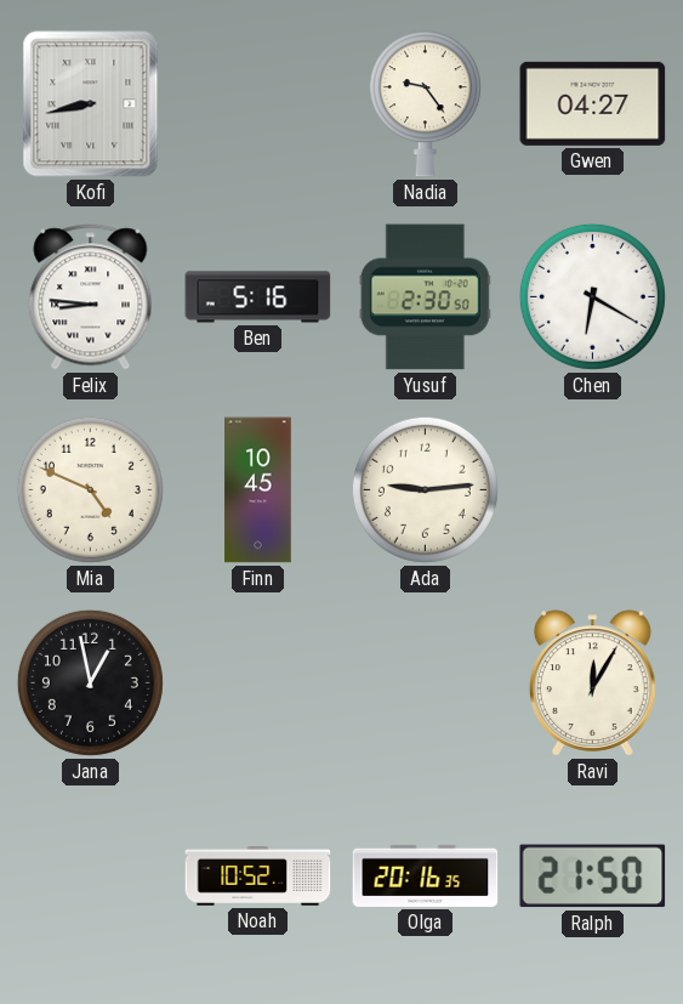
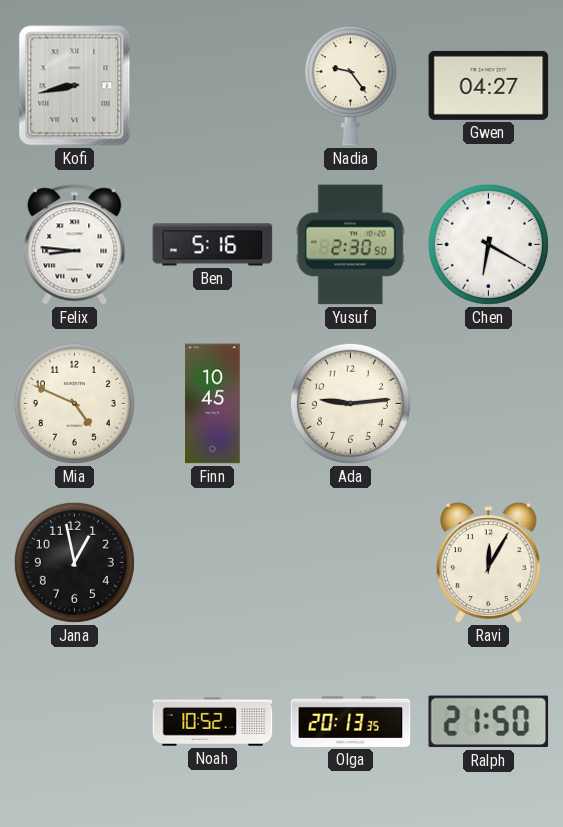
Olga: 20:16 -> 20:13
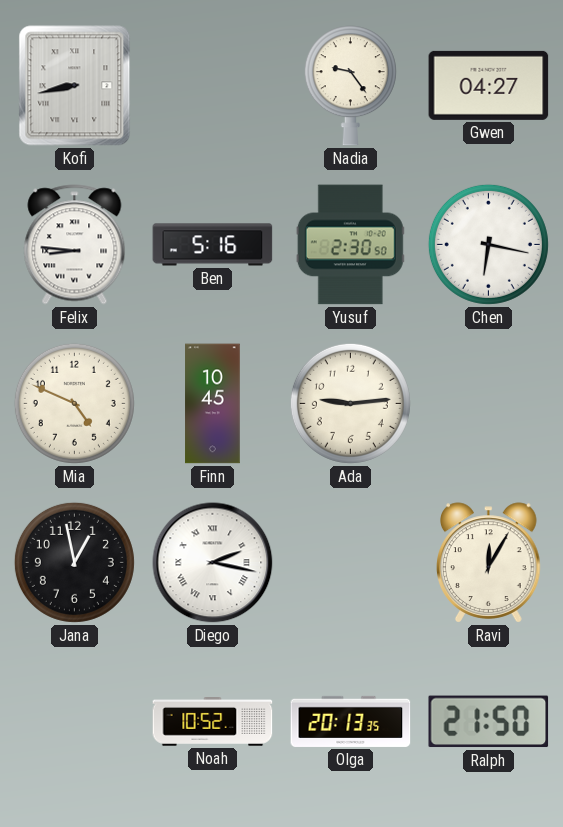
Chen: 6:20 -> 6:17
Diego: none -> 2:17
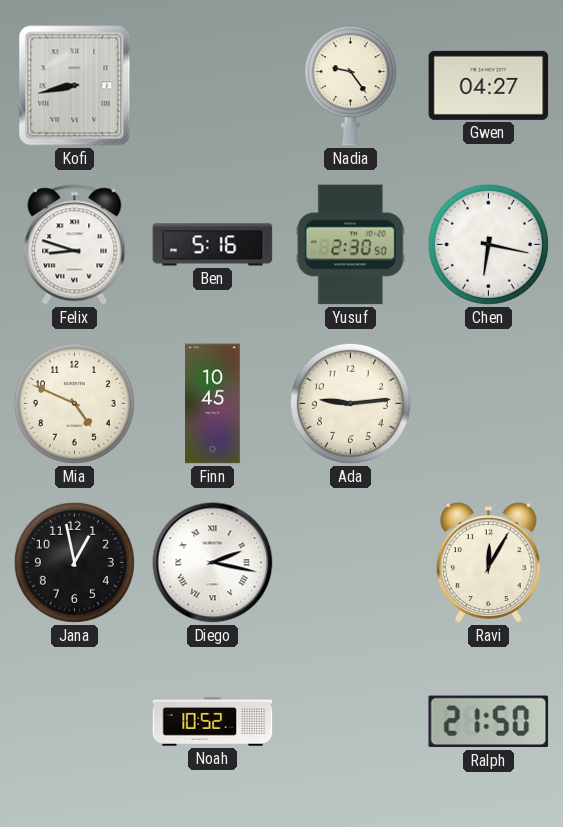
Felix: 8:46 -> 8:48
Olga: 20:13 -> none
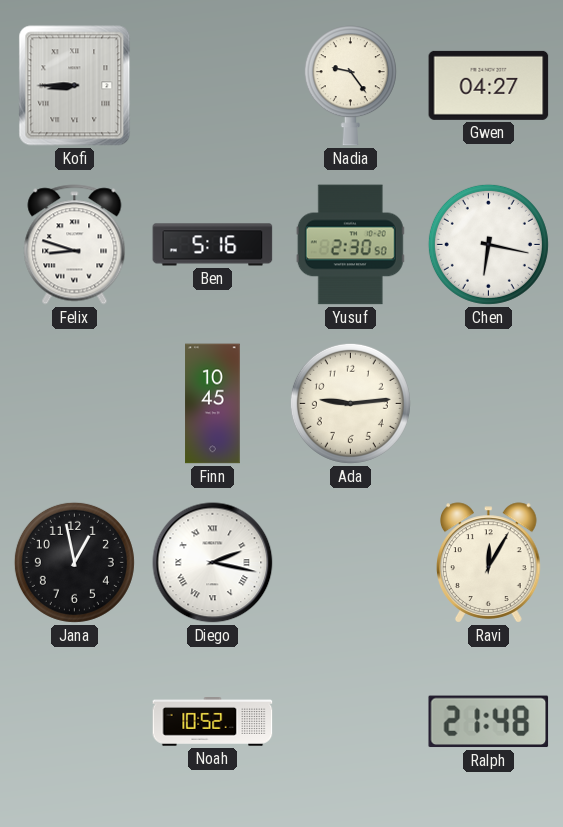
Kofi: 8:43 -> 8:45
Mia: 4:49 -> none
Ralph: 21:50 -> 21:48
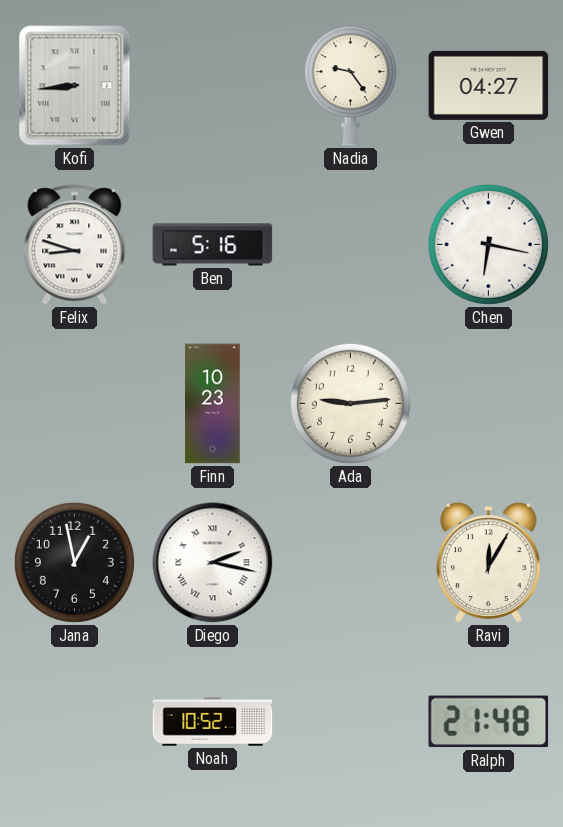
Kofi: 8:45 -> 8:44
Yusuf: 2:30 -> none
Finn: 10:45 -> 10:23
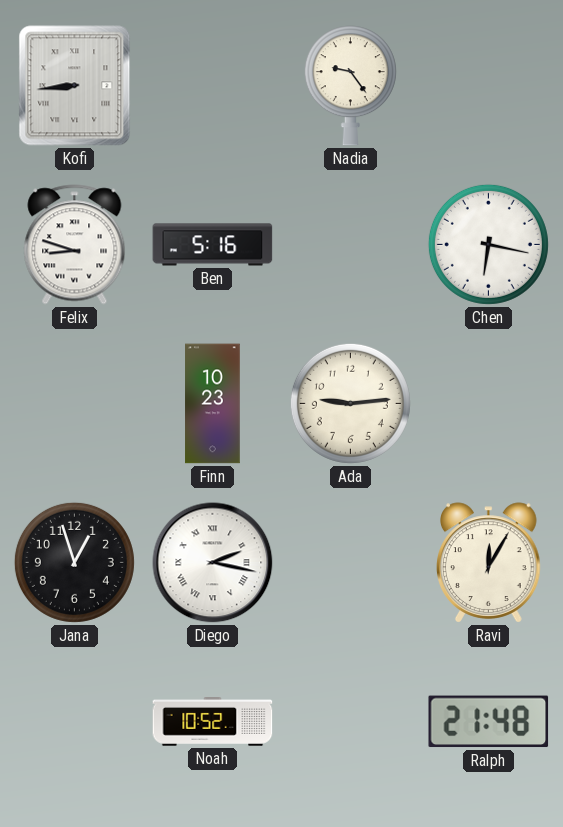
Gwen: 04:27 -> none
Jana: 12:58 -> 12:57
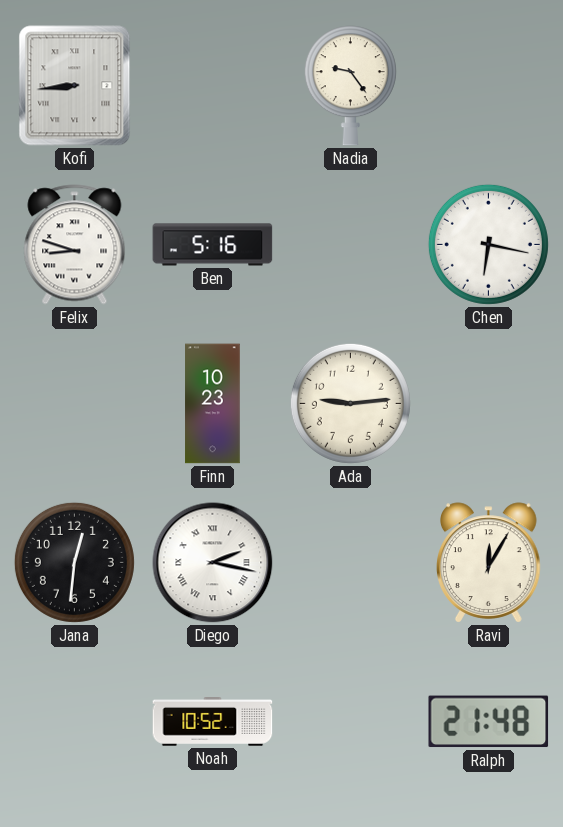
Jana: 12:57 -> 12:31
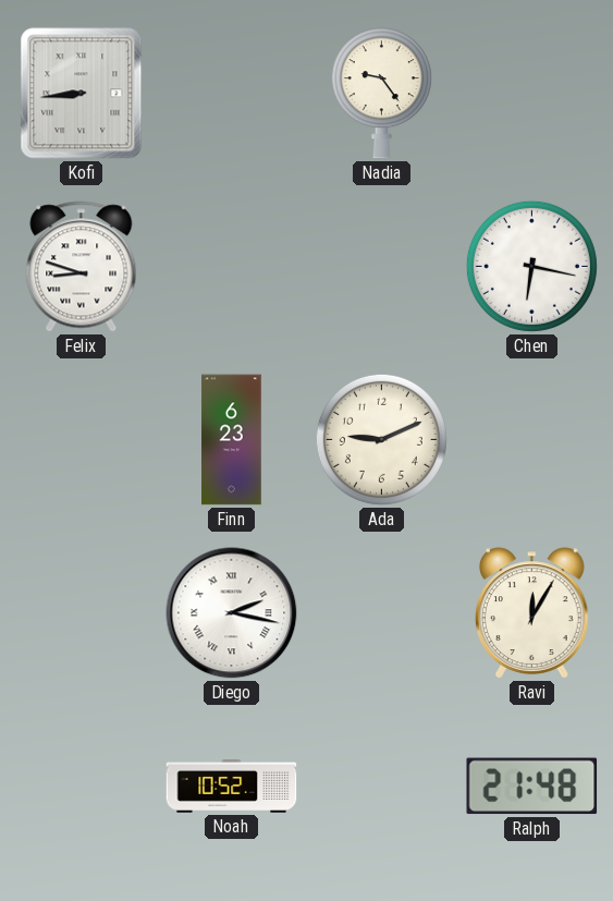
Ben: 5:16 -> none
Finn: 10:23 -> 6:23
Ada: 9:14 -> 9:11
Jana: 12:31 -> none
